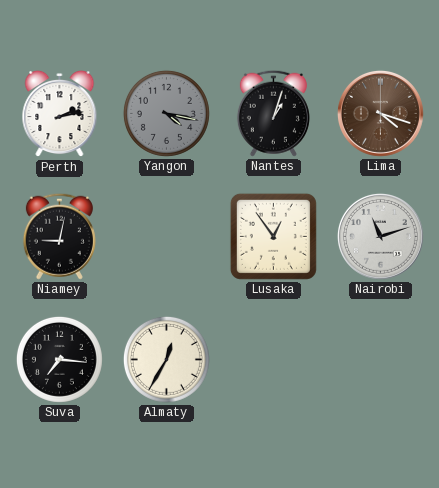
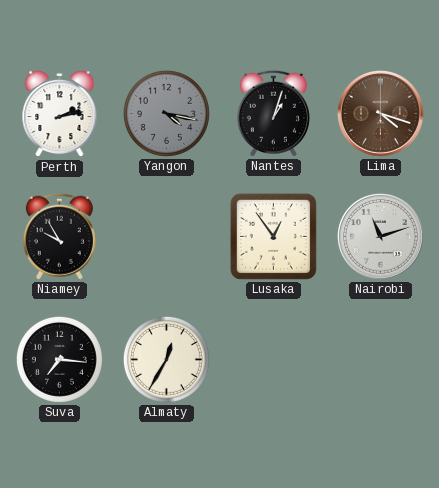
Niamey: 9:02 -> 9:55
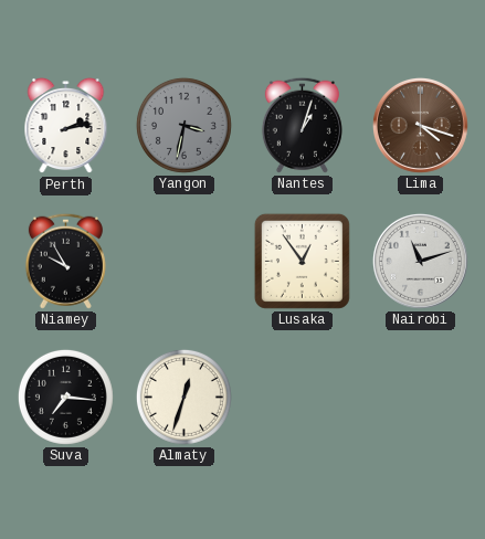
Yangon: 4:17 -> 3:32
Almaty: 12:35 -> 12:33
